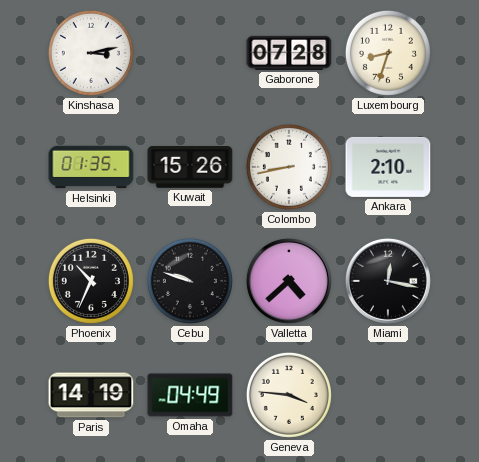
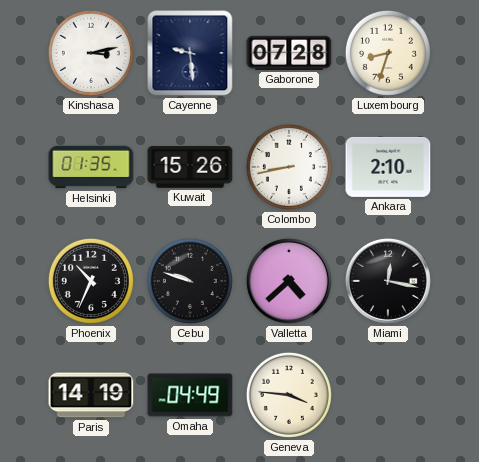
Cayenne: none -> 9:29
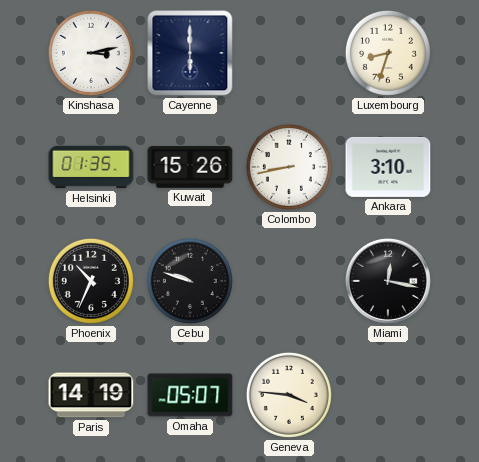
Cayenne: 9:29 -> 6:00
Gaborone: 07:28 -> none
Ankara: 2:10 -> 3:10
Valletta: 4:38 -> none
Omaha: 04:49 -> 05:07
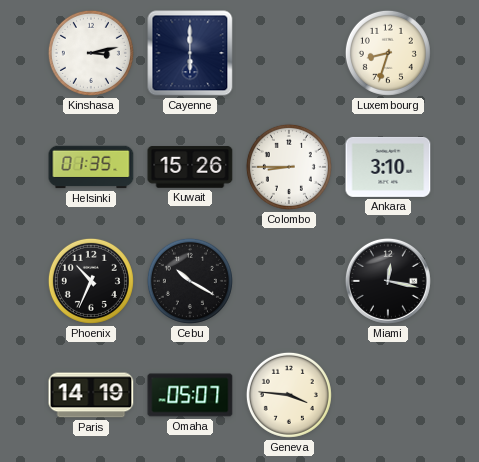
Colombo: 8:43 -> 8:45
Cebu: 9:48 -> 10:20
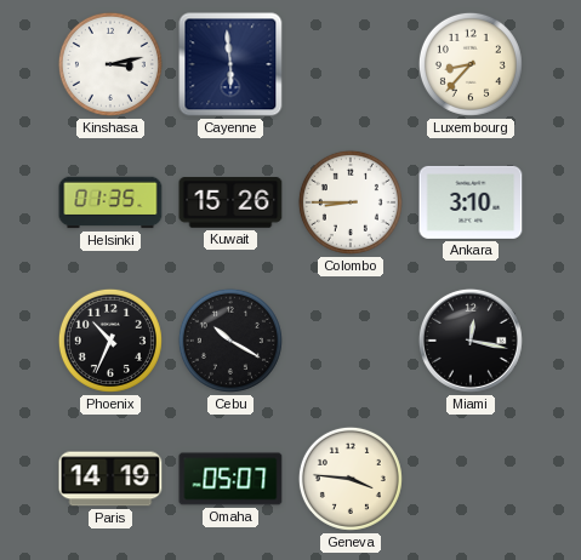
Cayenne: 6:00 -> 5:59
Luxembourg: 8:33 -> 8:37
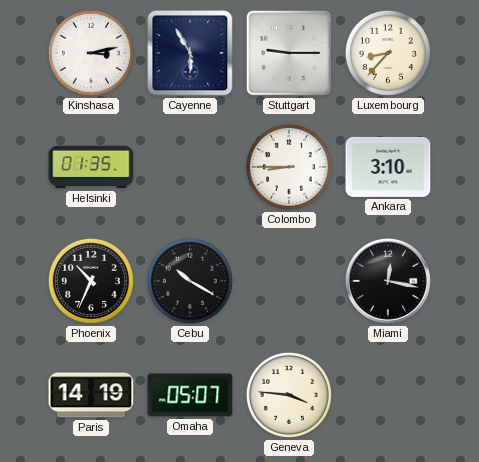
Cayenne: 5:59 -> 5:55
Stuttgart: none -> 9:15
Kuwait: 15:26 -> none
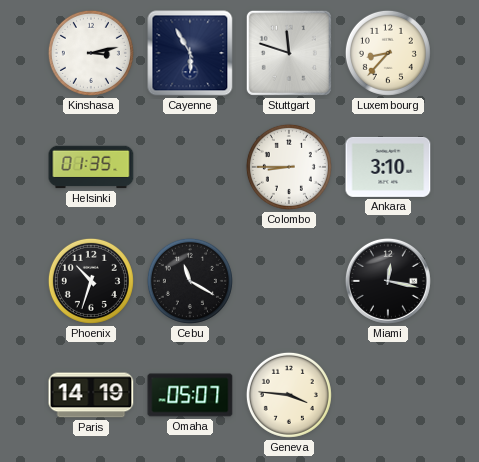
Stuttgart: 9:15 -> 11:48
Phoenix: 10:34 -> 10:33
Cebu: 10:20 -> 11:20
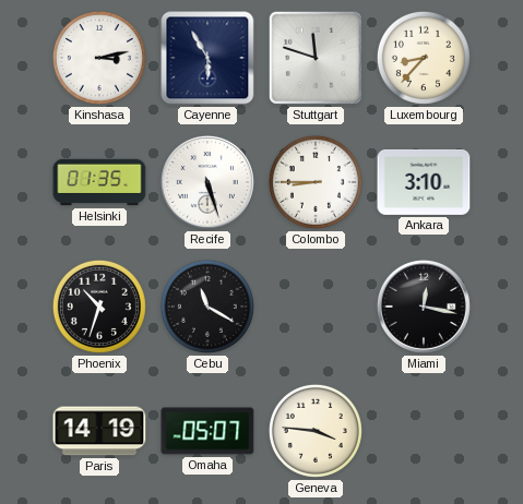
Recife: none -> 5:27
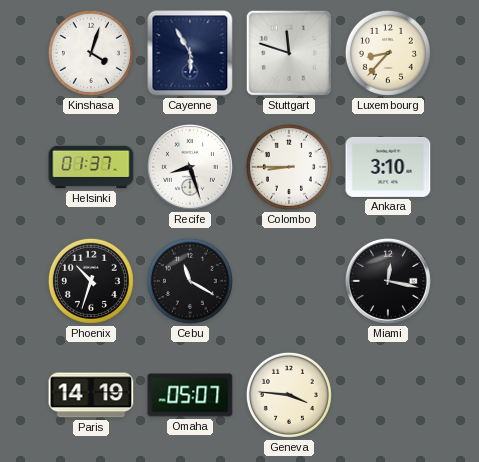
Kinshasa: 3:13 -> 4:03
Helsinki: 01:35 -> 01:37
Recife: 5:27 -> 8:27
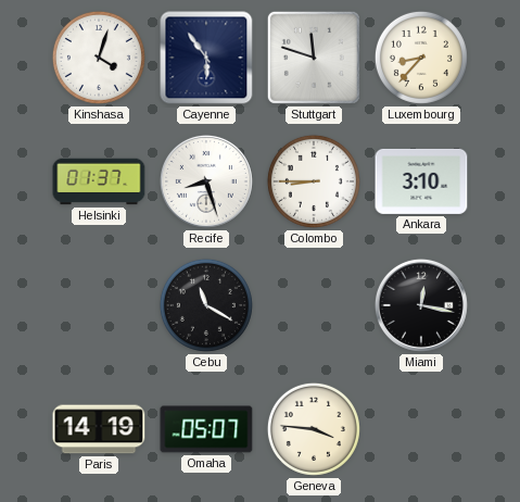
Cayenne: 5:55 -> 5:54
Phoenix: 10:33 -> none
